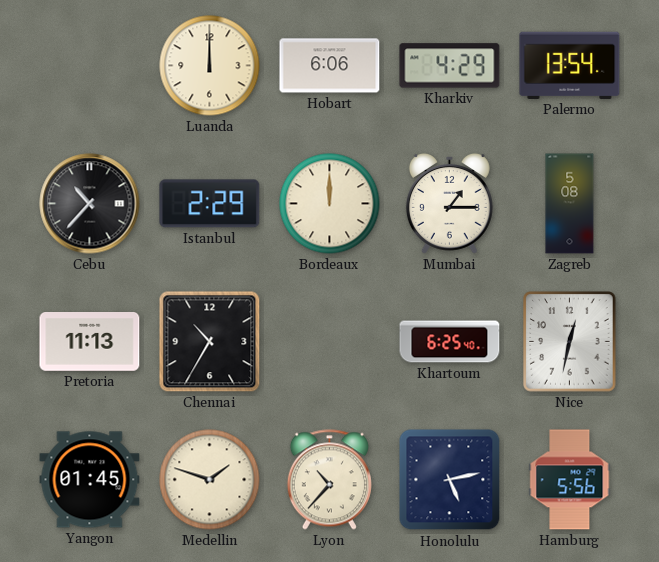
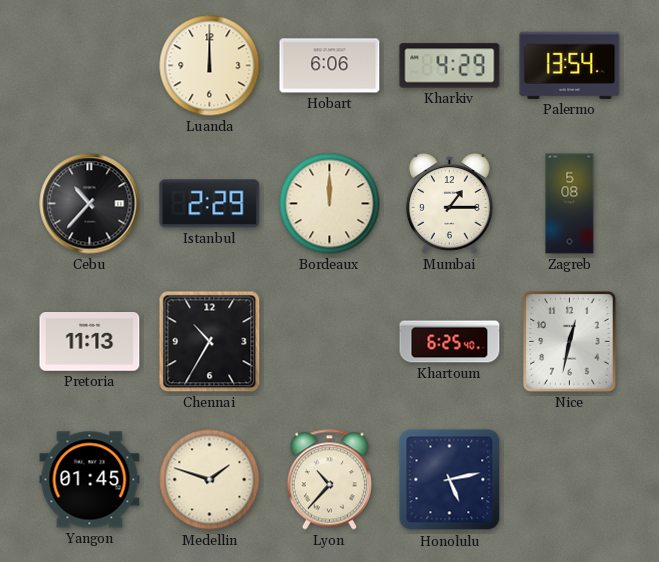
Hamburg: 5:56 -> none
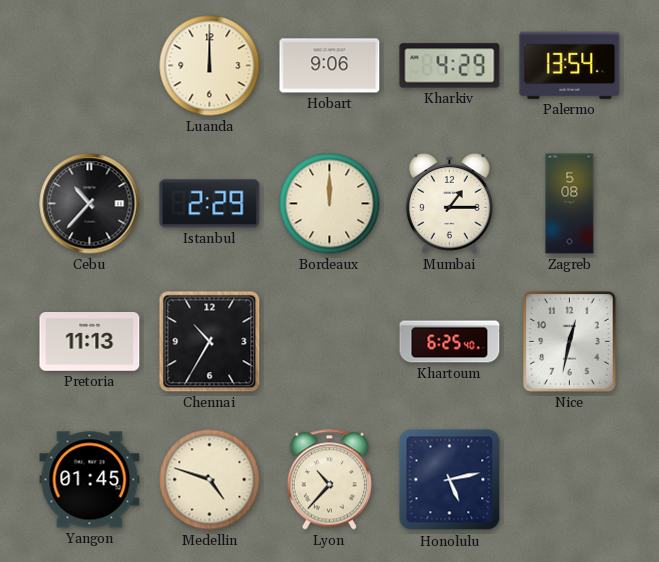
Hobart: 6:06 -> 9:06
Medellin: 1:48 -> 4:48
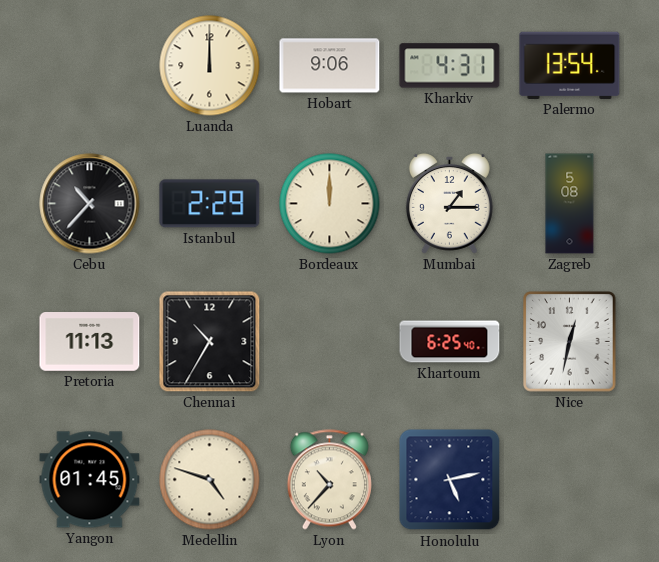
Kharkiv: 4:29 -> 4:31
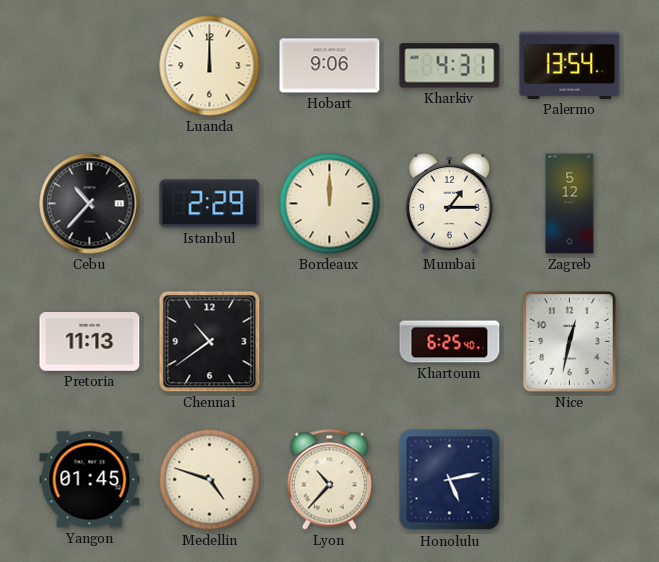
Zagreb: 5:08 -> 5:12
Chennai: 10:35 -> 10:39
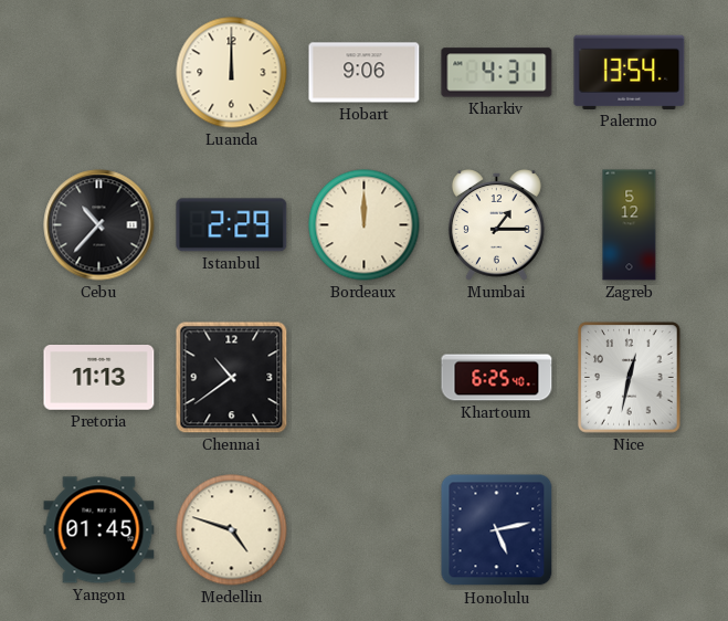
Lyon: 10:37 -> none
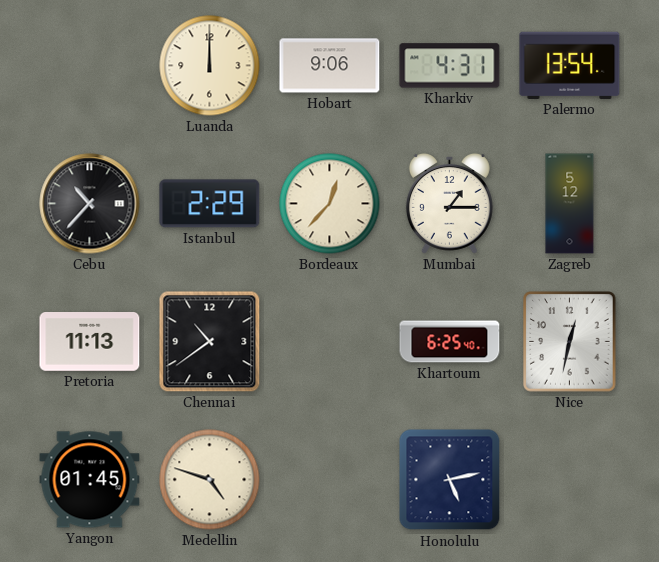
Bordeaux: 12:00 -> 12:37
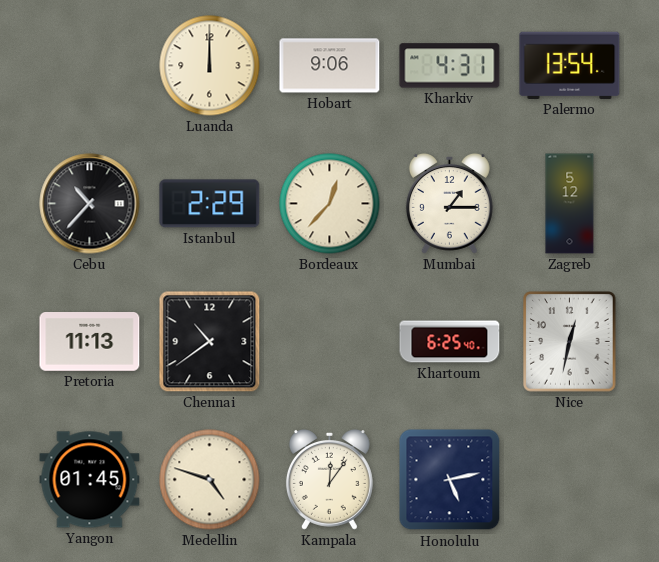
Kampala: none -> 12:06
